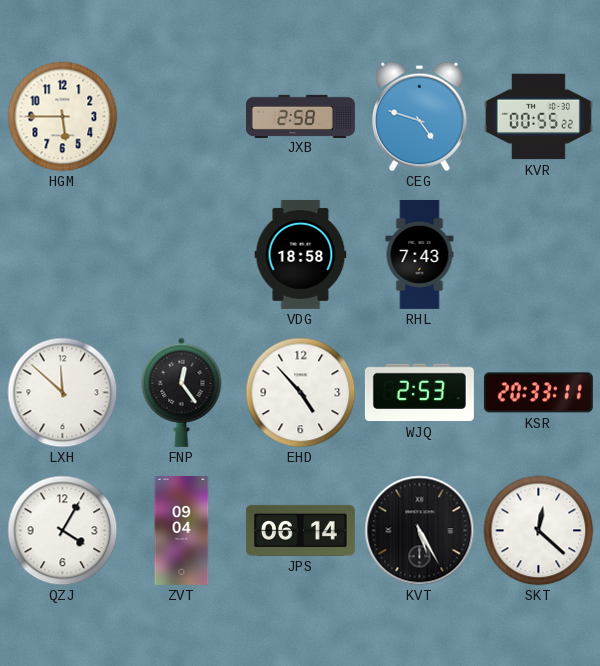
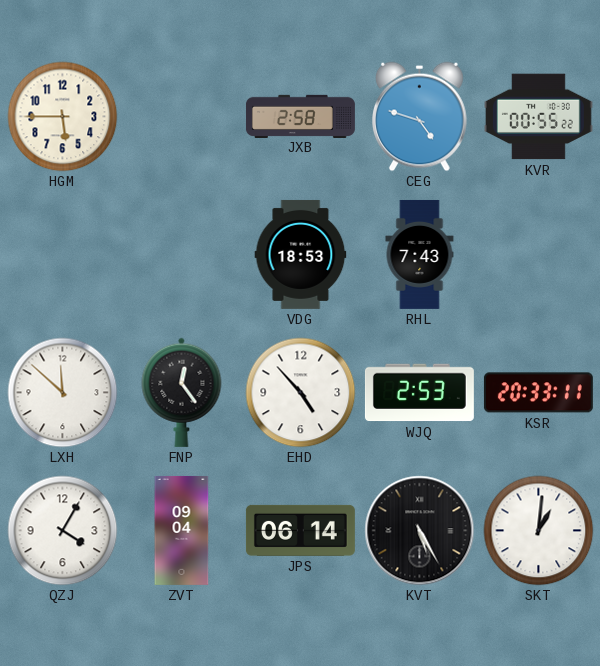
VDG: 18:58 -> 18:53
SKT: 12:22 -> 1:01
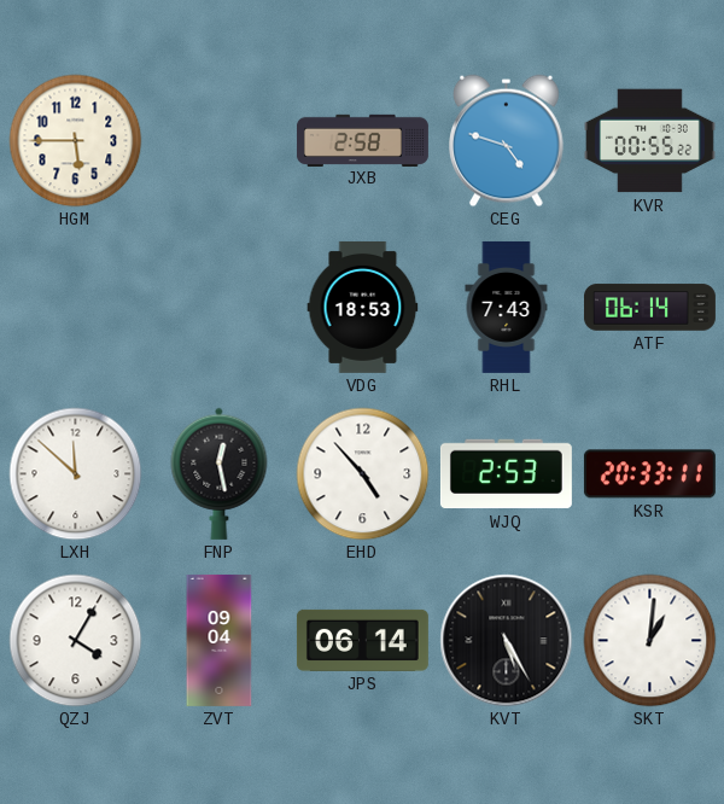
ATF: none -> 06:14
FNP: 12:24 -> 12:28
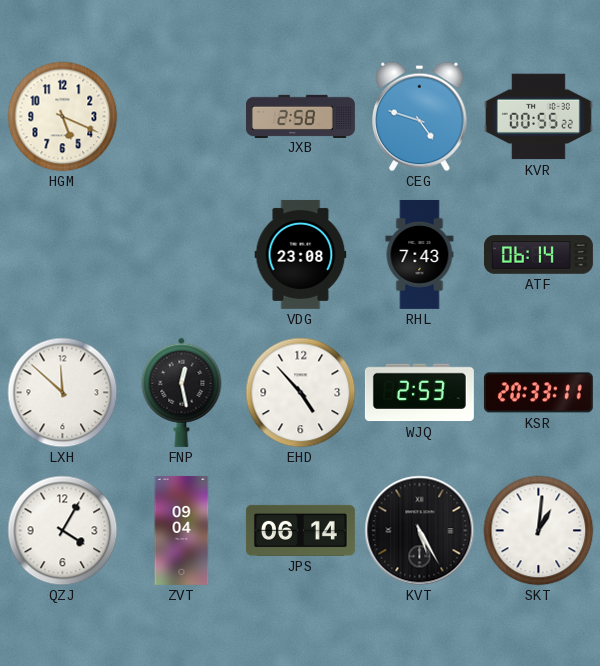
HGM: 5:45 -> 5:19
VDG: 18:53 -> 23:08
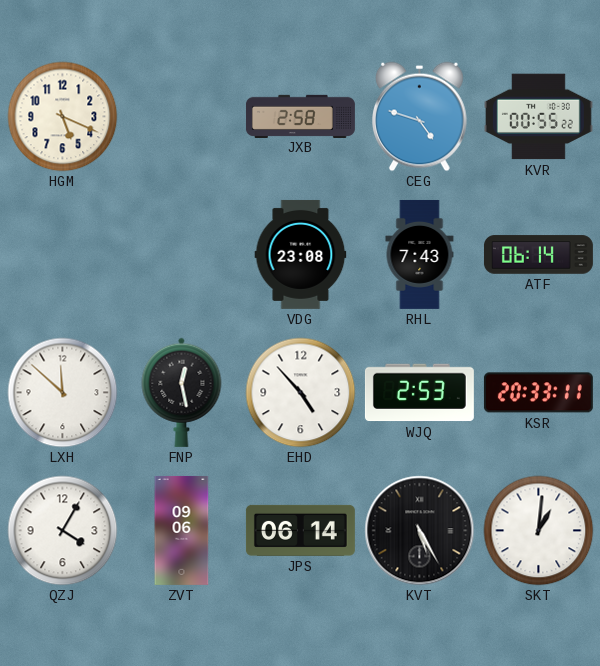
ZVT: 09:04 -> 09:06
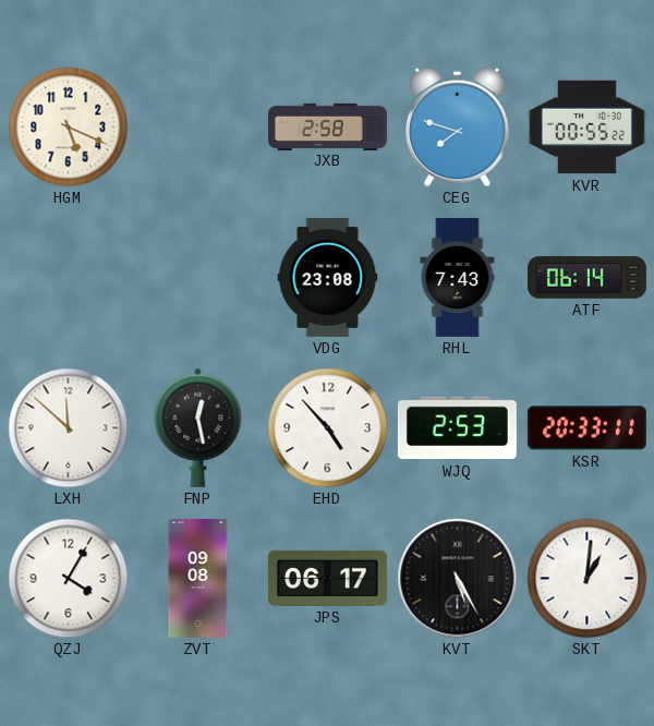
CEG: 4:48 -> 7:48
ZVT: 09:06 -> 09:08
JPS: 06:14 -> 06:17
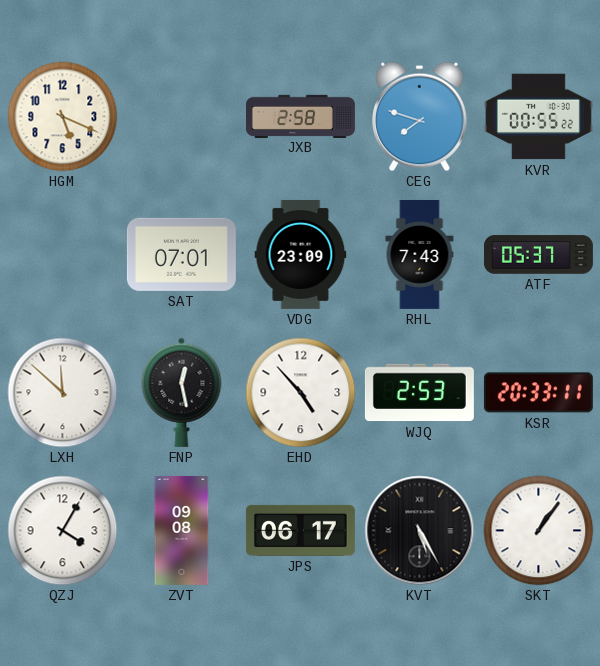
SAT: none -> 07:01
VDG: 23:08 -> 23:09
ATF: 06:14 -> 05:37
SKT: 1:01 -> 1:06
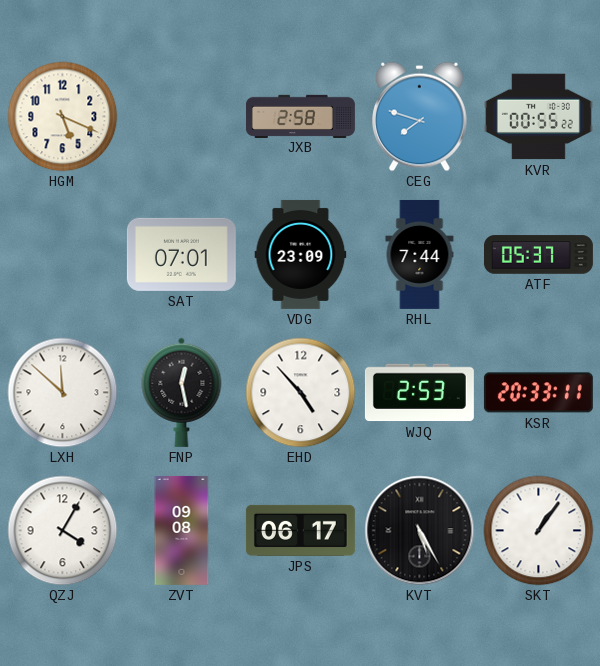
RHL: 7:43 -> 7:44
